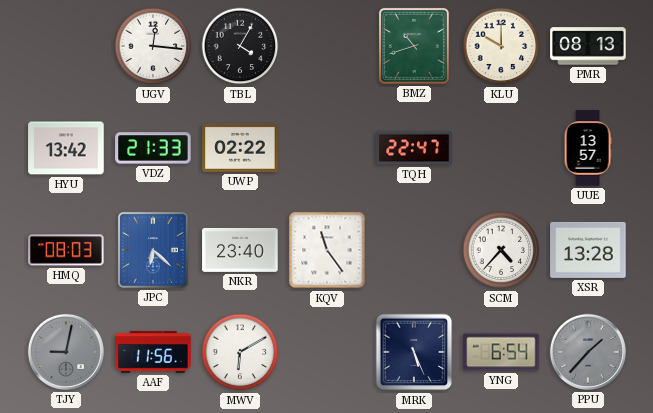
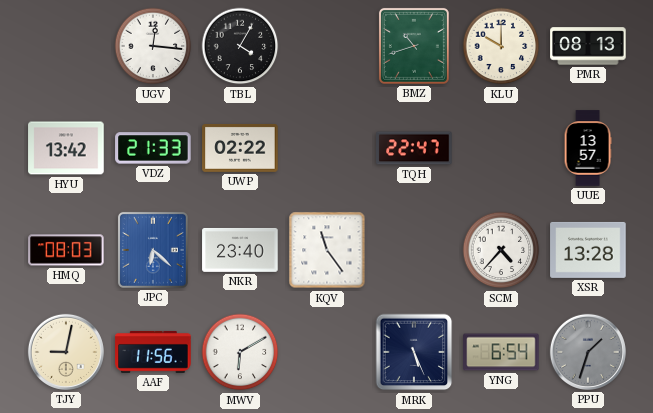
TJY dial: grey -> cream
PPU: 1:37 -> 1:33
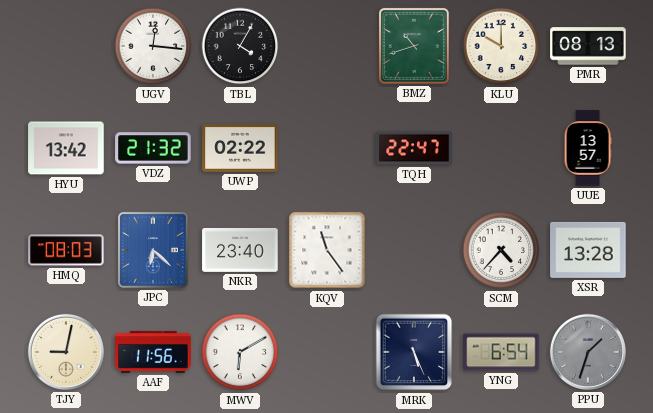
VDZ: 21:33 -> 21:32
